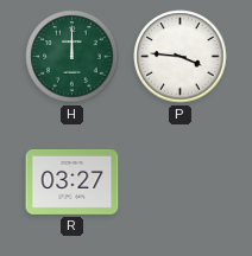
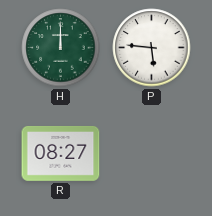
P: 3:46 -> 5:46
R: 03:27 -> 08:27
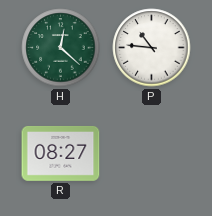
H: 12:00 -> 12:22
P: 5:46 -> 10:46
